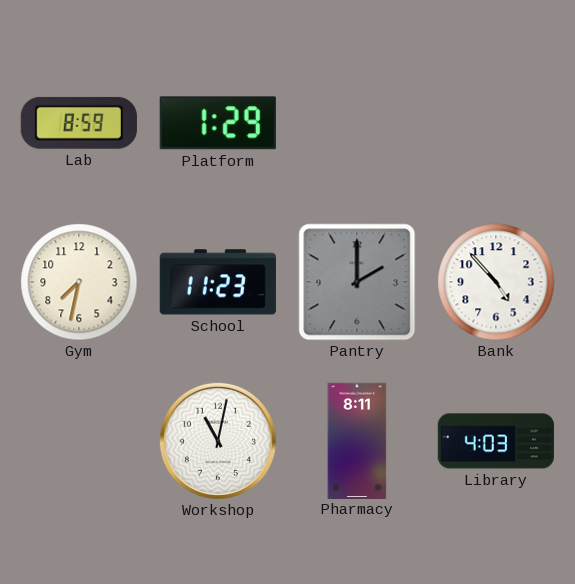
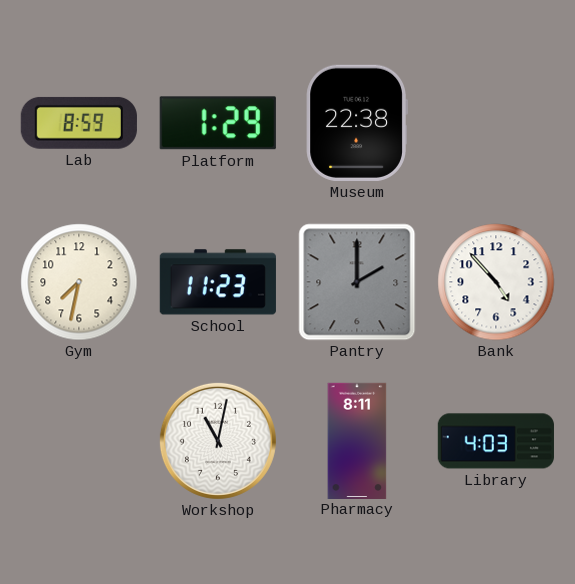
Museum: none -> 22:38
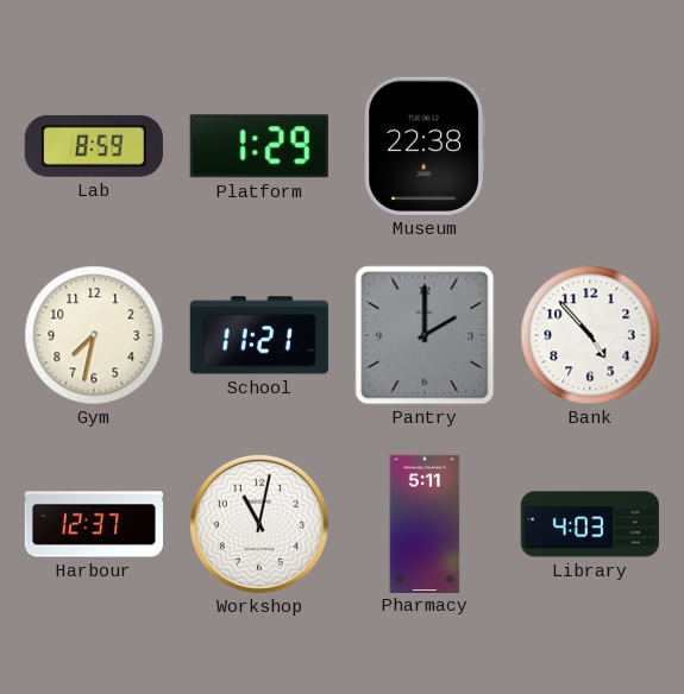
School: 11:23 -> 11:21
Harbour: none -> 12:37
Pharmacy: 8:11 -> 5:11
